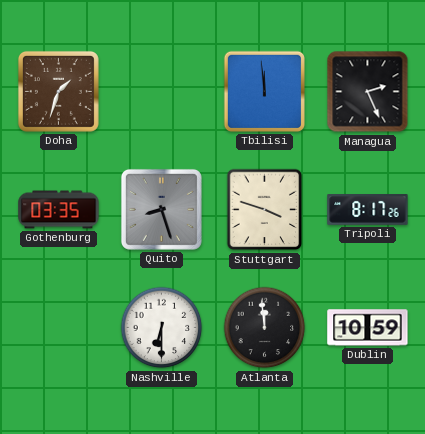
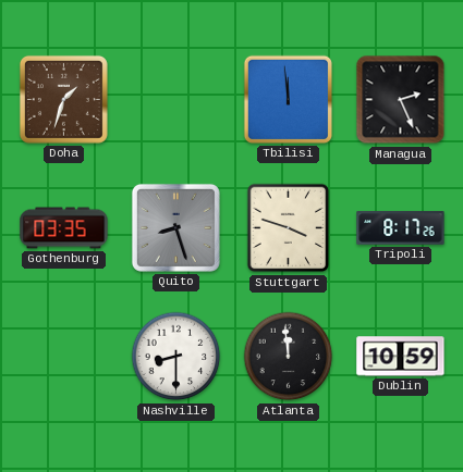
Nashville: 6:30 -> 8:30
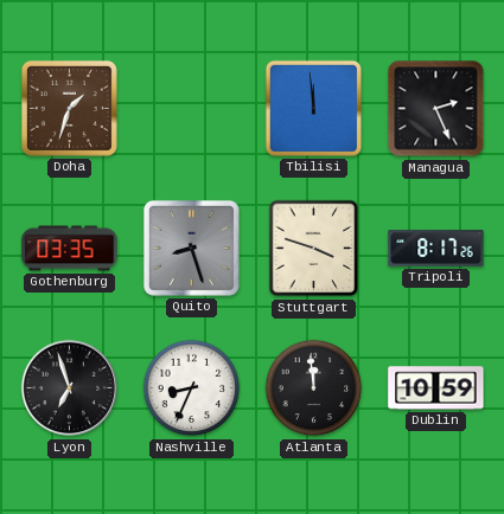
Lyon: none -> 6:57
Nashville: 8:30 -> 8:34
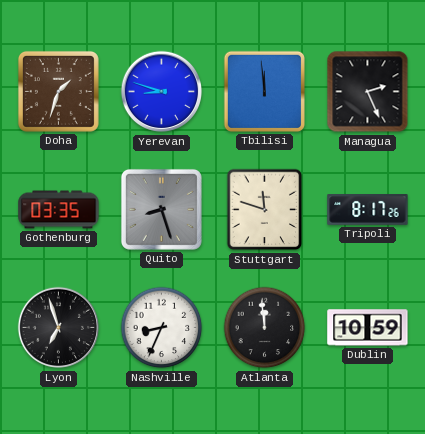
Yerevan: none -> 8:48
Stuttgart: 3:48 -> 11:48
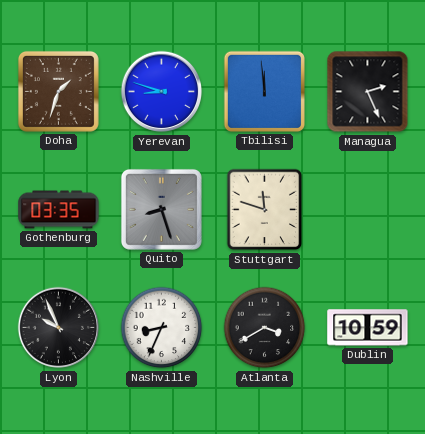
Tripoli: 8:17 -> none
Lyon: 6:57 -> 9:56
Atlanta: 11:59 -> 3:40
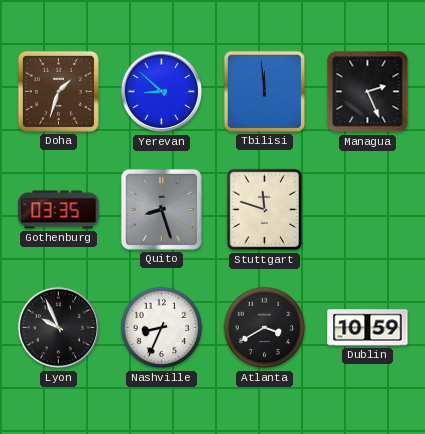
Yerevan: 8:48 -> 8:52
